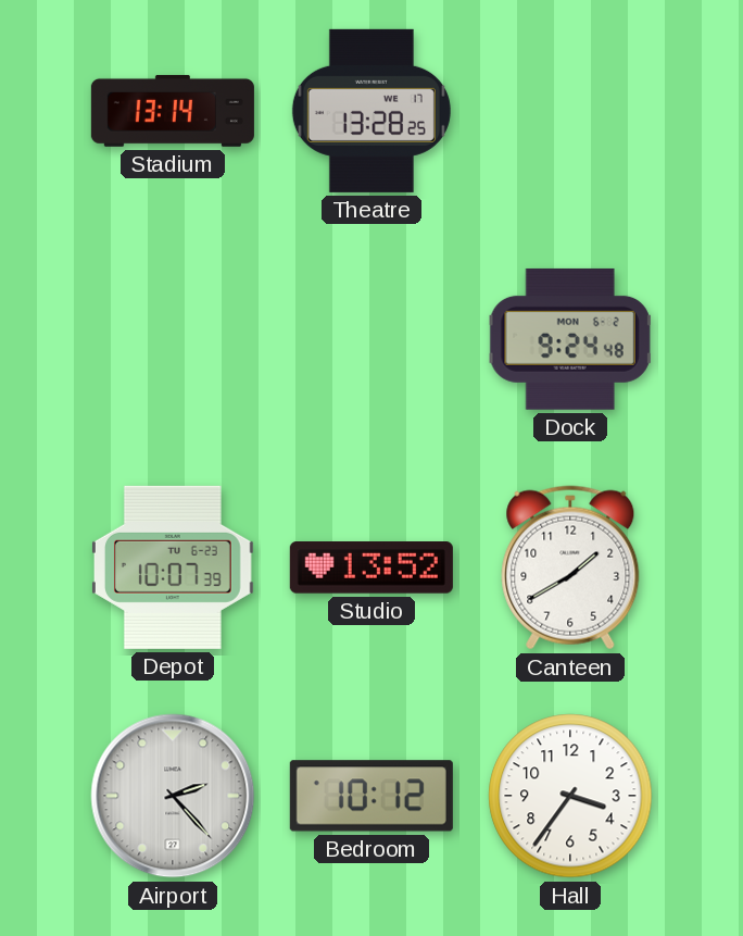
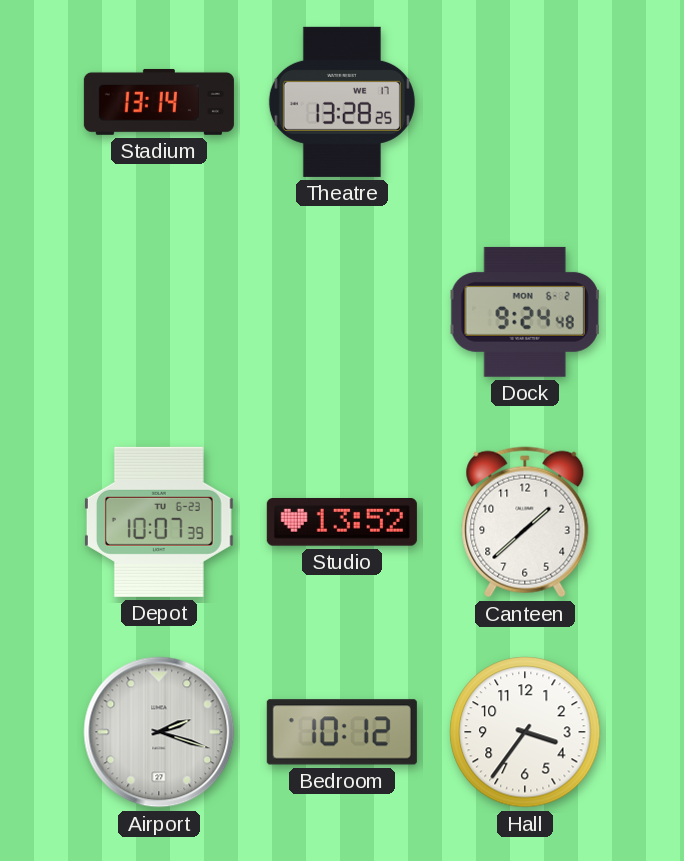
Canteen: 1:40 -> 1:38
Airport: 2:23 -> 2:18
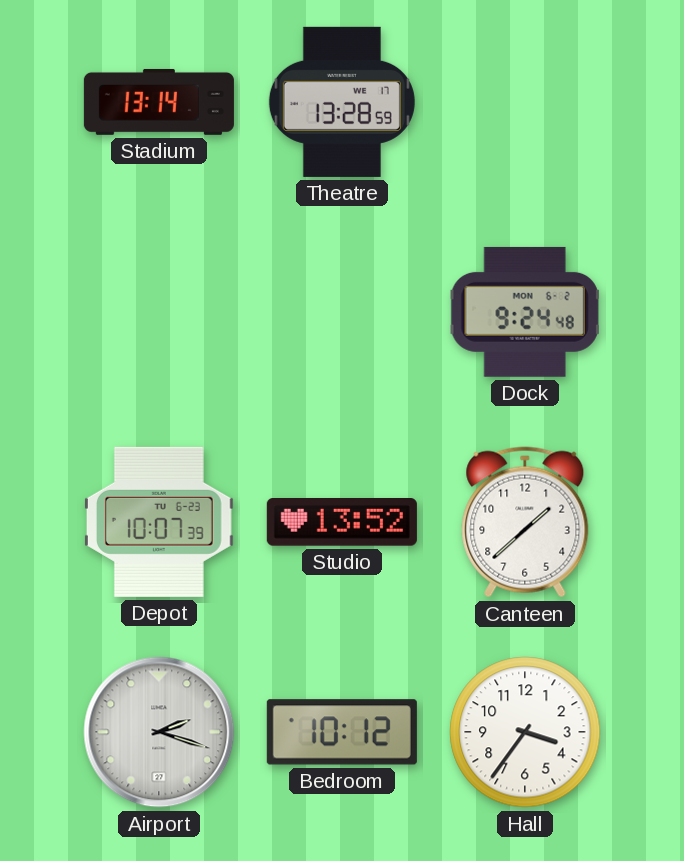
Theatre: 13:28:25 -> 13:28:59
